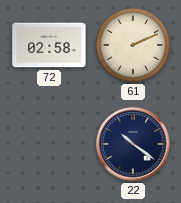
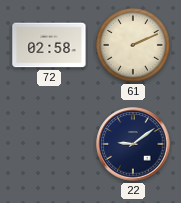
22: 10:21 -> 9:09
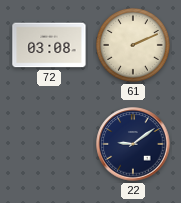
72: 02:58 -> 03:08
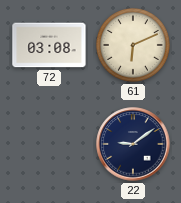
61: 2:11 -> 6:11
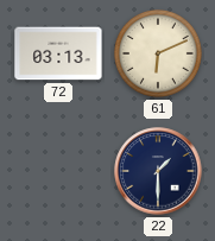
72: 03:08 -> 03:13
22: 9:09 -> 1:30
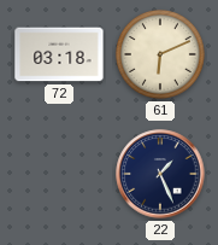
72: 03:13 -> 03:18
22: 1:30 -> 1:26
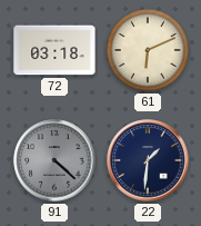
91: none -> 4:22
22: 1:26 -> 1:31
